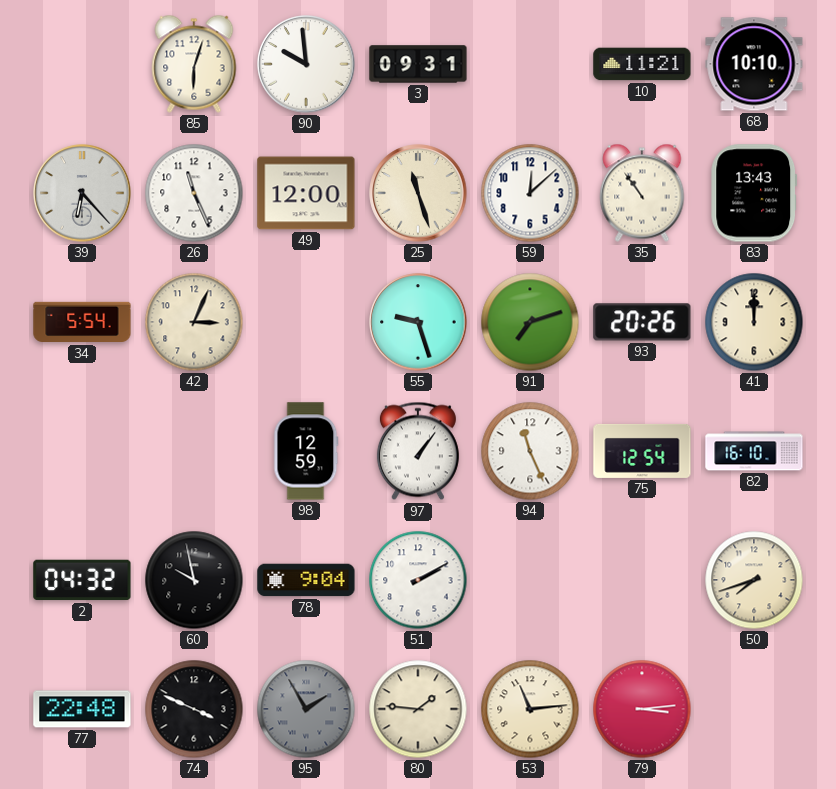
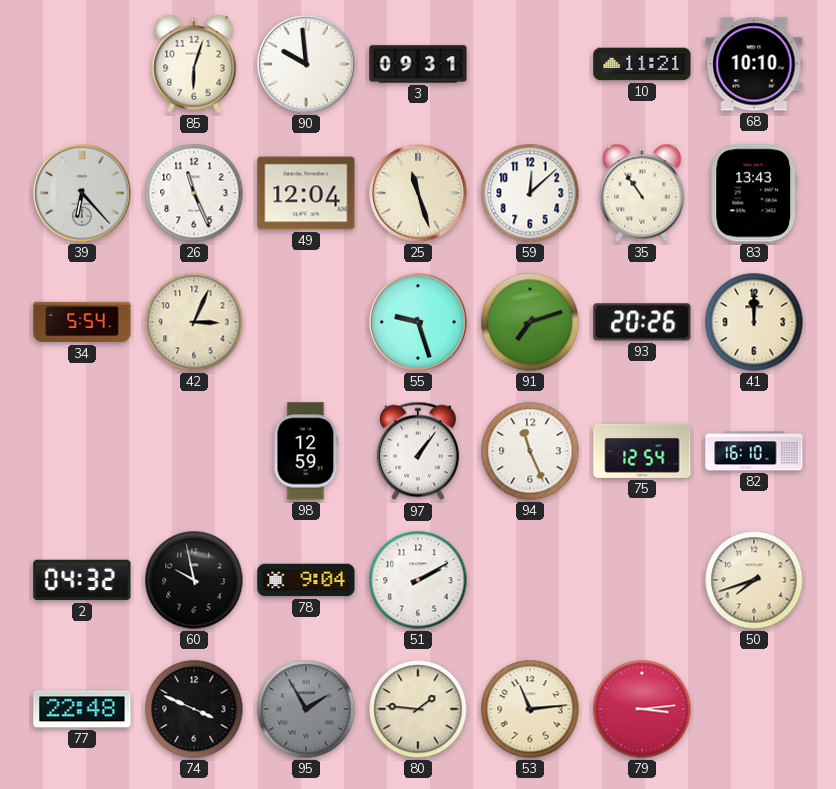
49: 12:00 -> 12:04
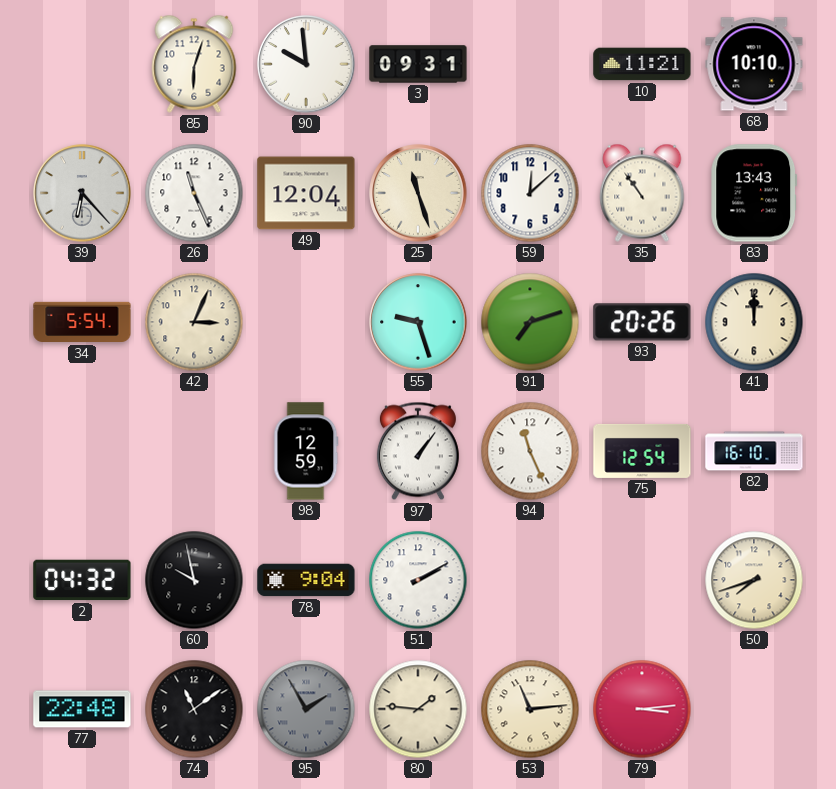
74: 3:49 -> 11:09
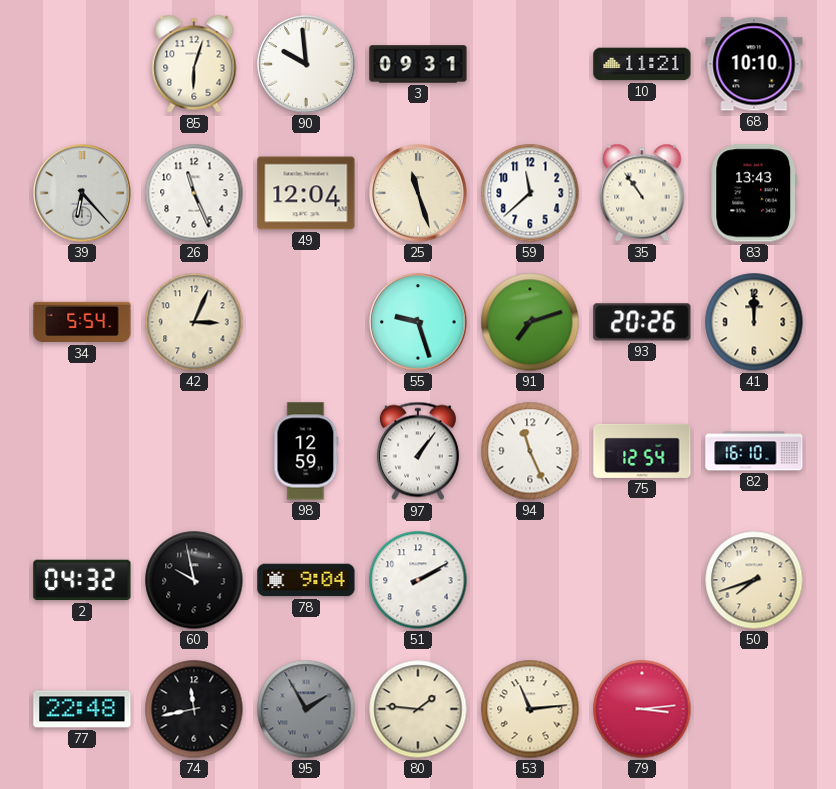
59: 12:08 -> 11:38
74: 11:09 -> 11:43
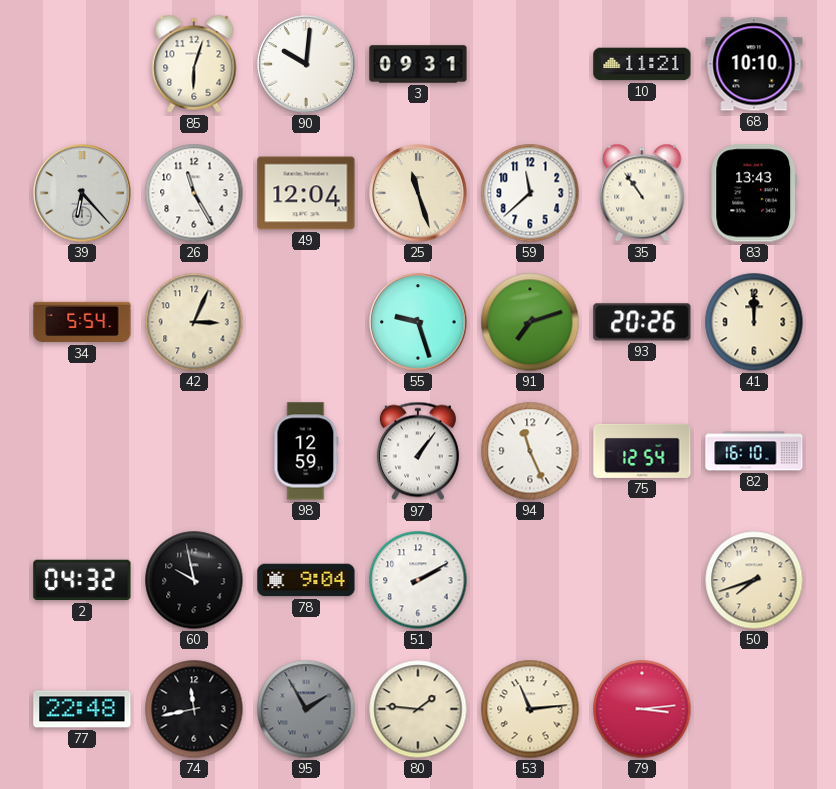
90: 9:59 -> 10:01
26: 11:26 -> 11:25
